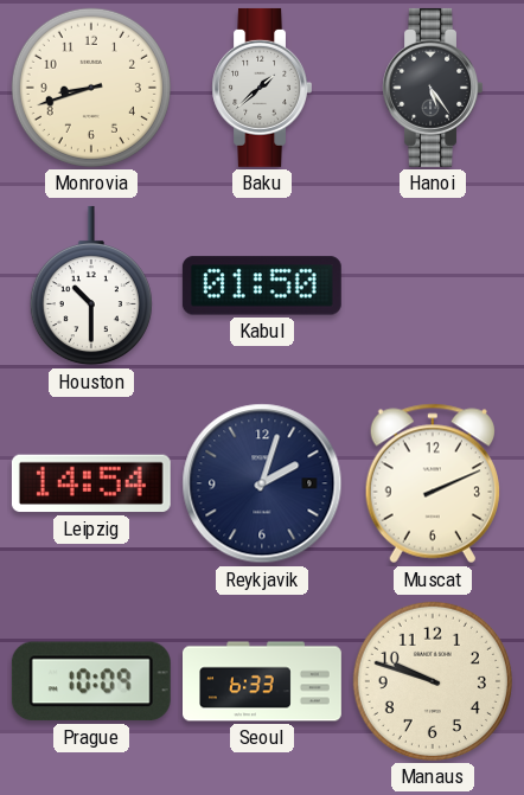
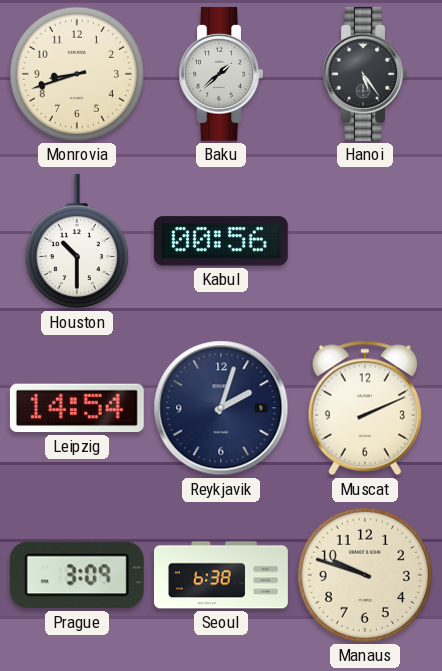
Kabul: 01:50 -> 00:56
Prague: 10:09 -> 3:09
Seoul: 6:33 -> 6:38
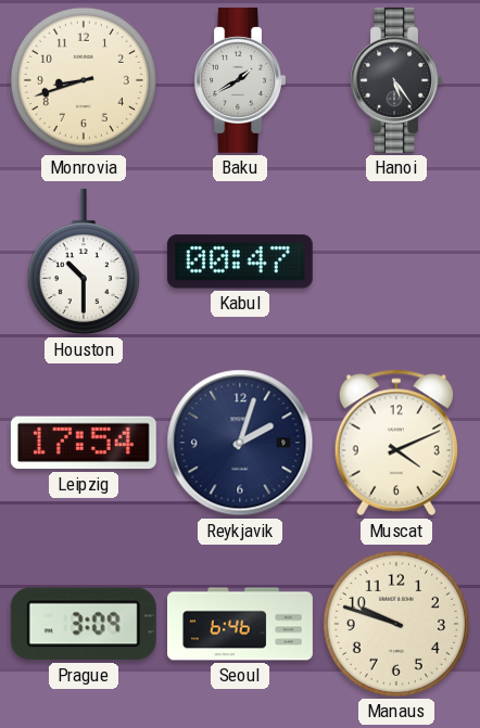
Baku: 1:38 -> 1:40
Kabul: 00:56 -> 00:47
Leipzig: 14:54 -> 17:54
Muscat: 2:11 -> 4:11
Seoul: 6:38 -> 6:46
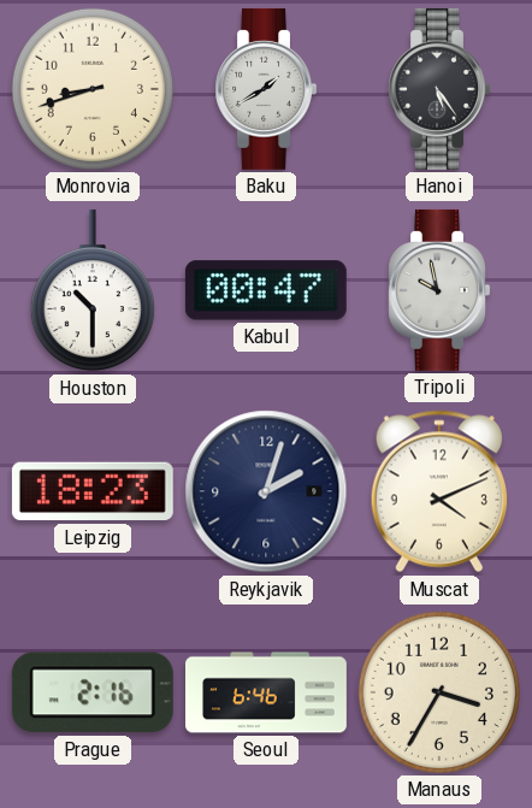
Tripoli: none -> 9:58
Leipzig: 17:54 -> 18:23
Prague: 3:09 -> 2:16
Manaus: 9:48 -> 3:35
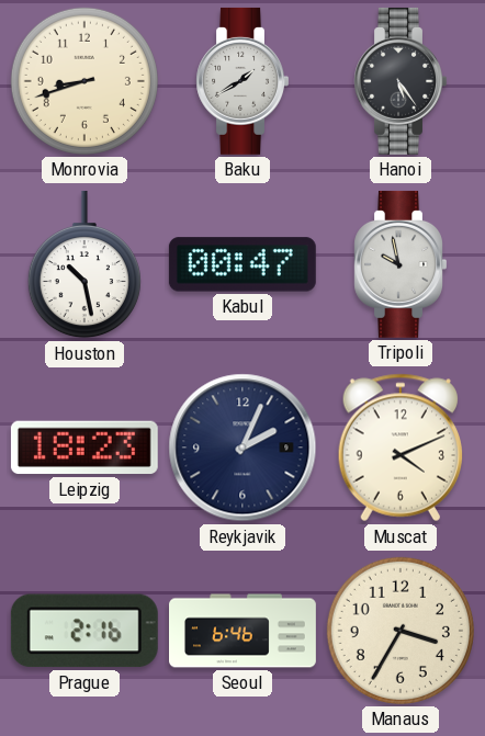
Houston: 10:30 -> 10:28
Reykjavik: 2:03 -> 2:04
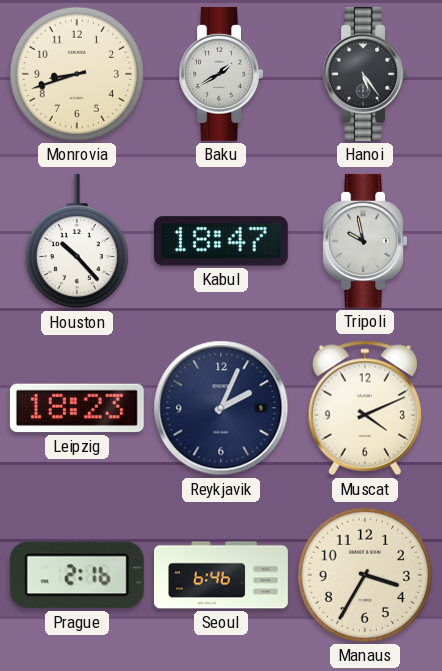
Houston: 10:28 -> 10:23
Kabul: 00:47 -> 18:47
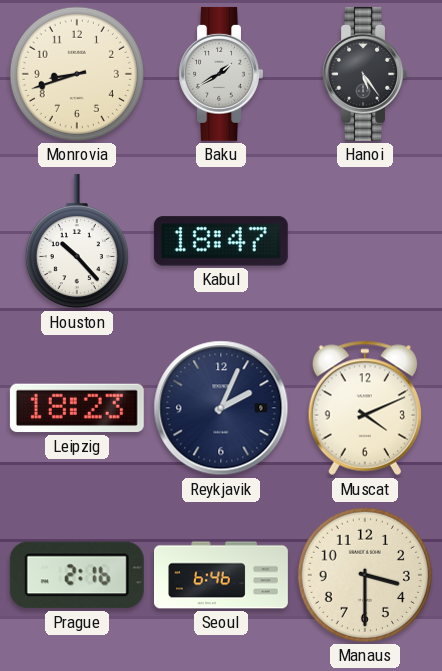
Tripoli: 9:58 -> none
Manaus: 3:35 -> 3:30
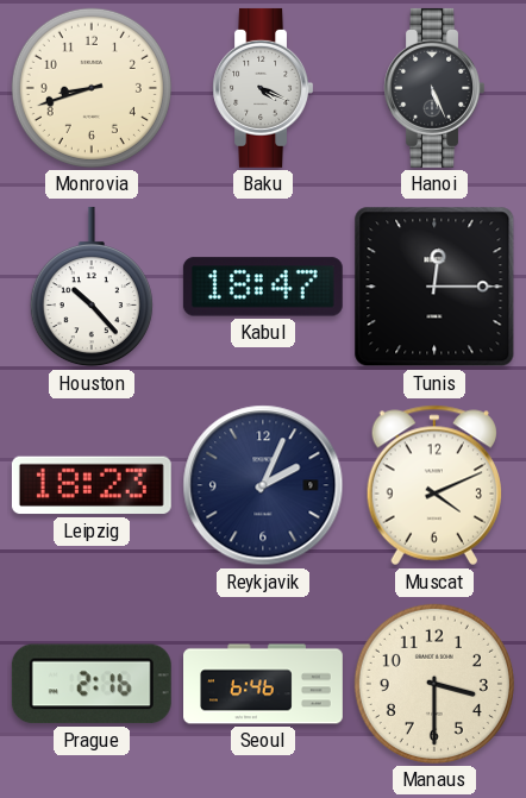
Baku: 1:40 -> 4:19
Hanoi: 5:24 -> 5:26
Tunis: none -> 12:15
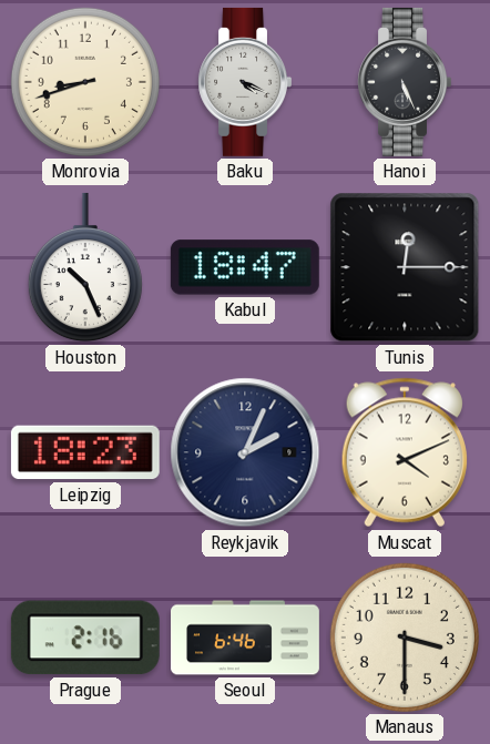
Houston: 10:23 -> 10:26
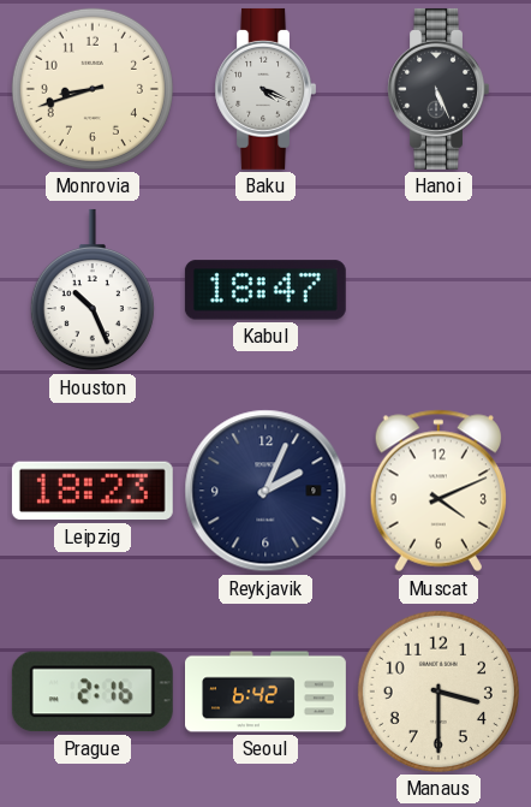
Tunis: 12:15 -> none
Seoul: 6:46 -> 6:42
